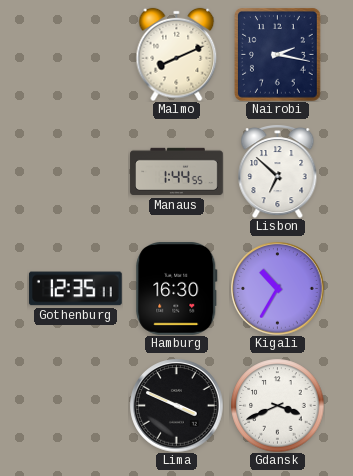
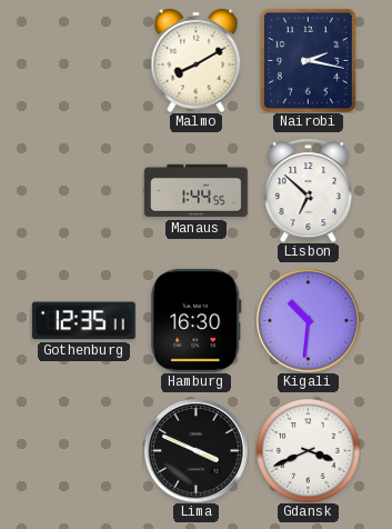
Malmo: 8:11 -> 8:10
Kigali: 10:35 -> 10:31
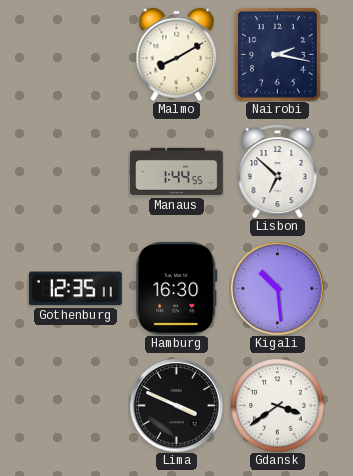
Kigali: 10:31 -> 10:29
Gdansk: 3:41 -> 3:39
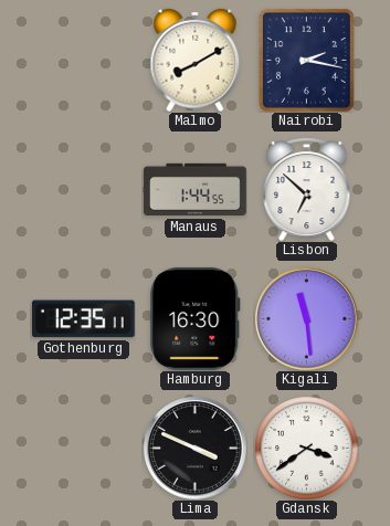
Kigali: 10:29 -> 11:29
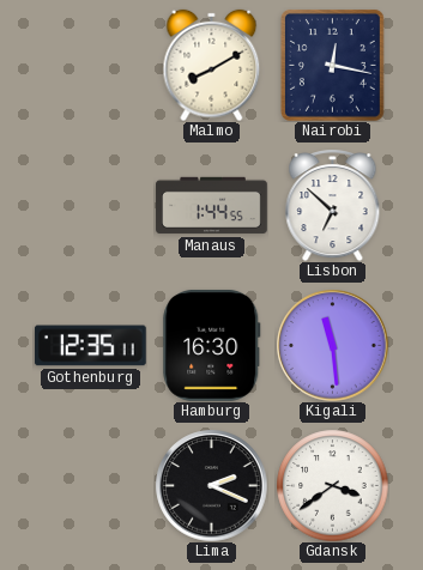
Nairobi: 2:17 -> 12:17
Lima: 3:49 -> 2:19
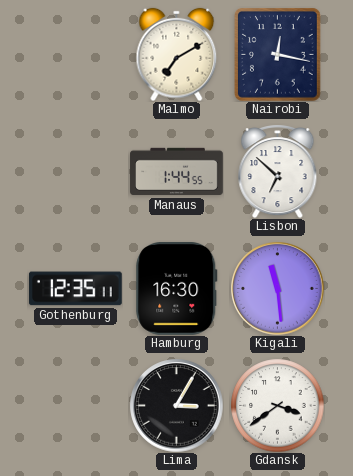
Malmo: 8:10 -> 7:10
Lima: 2:19 -> 3:05
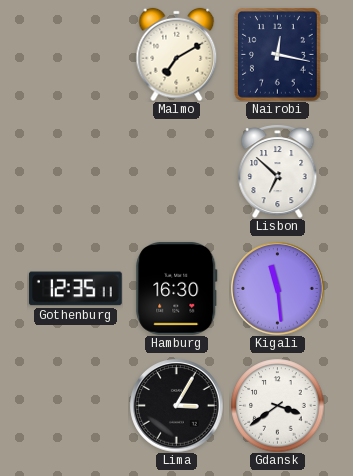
Manaus: 1:44 -> none
